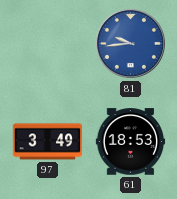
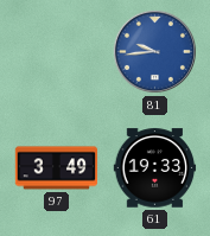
61: 18:53 -> 19:33
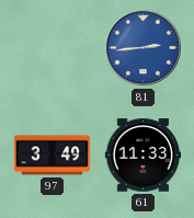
81: 9:44 -> 2:44
61: 19:33 -> 11:33
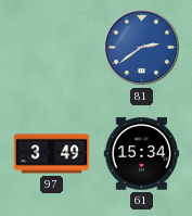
81: 2:44 -> 2:39
61: 11:33 -> 15:34
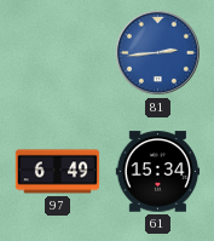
81: 2:39 -> 2:44
97: 3:49 -> 6:49
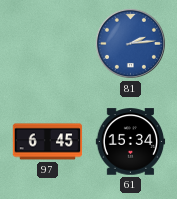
81: 2:44 -> 2:14
97: 6:49 -> 6:45
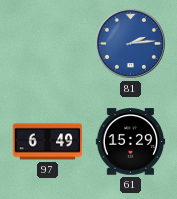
97: 6:45 -> 6:49
61: 15:34 -> 15:29
